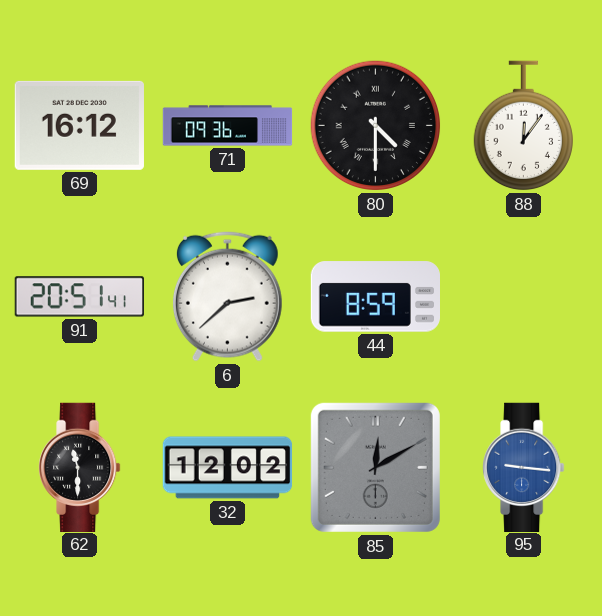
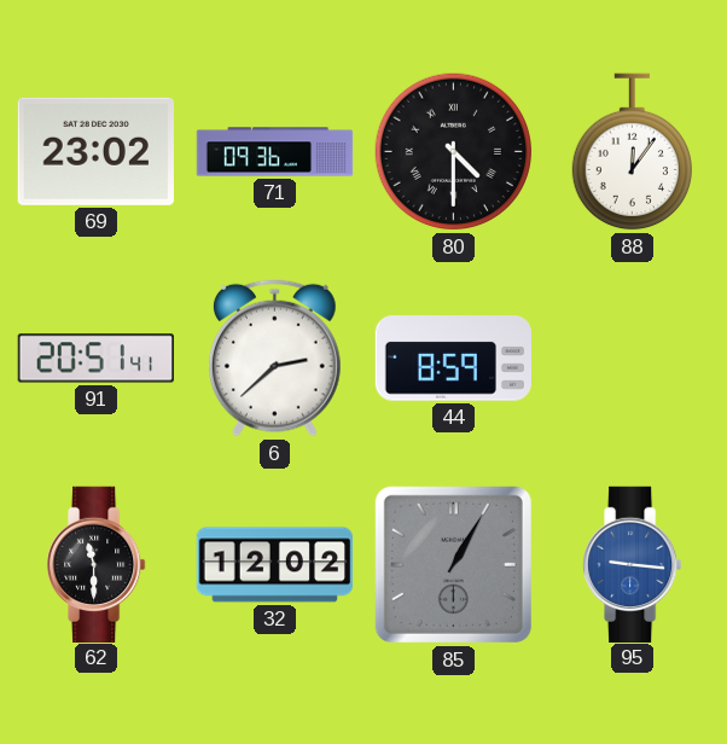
69: 16:12 -> 23:02
85: 12:10 -> 1:05
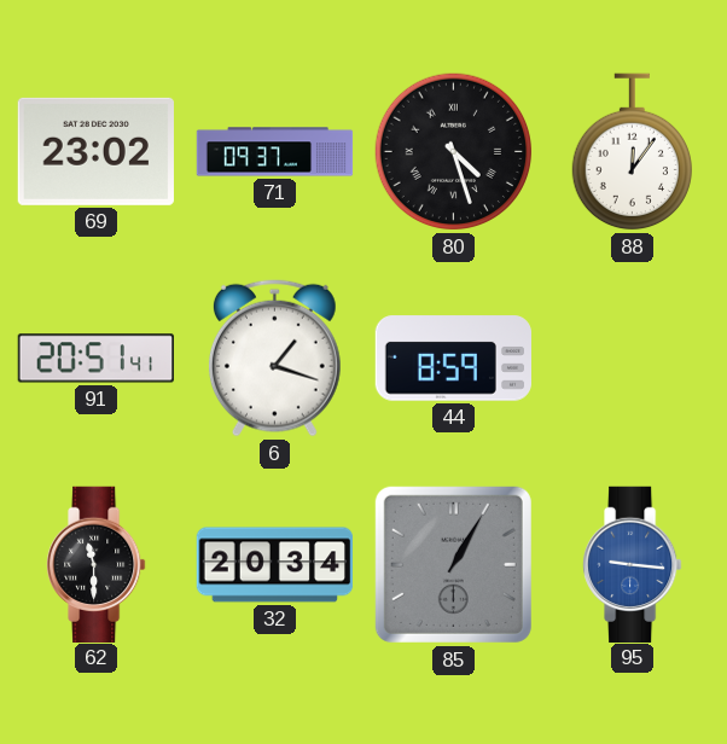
71: 09:36 -> 09:37
80: 4:30 -> 4:27
6: 2:38 -> 1:18
32: 12:02 -> 20:34
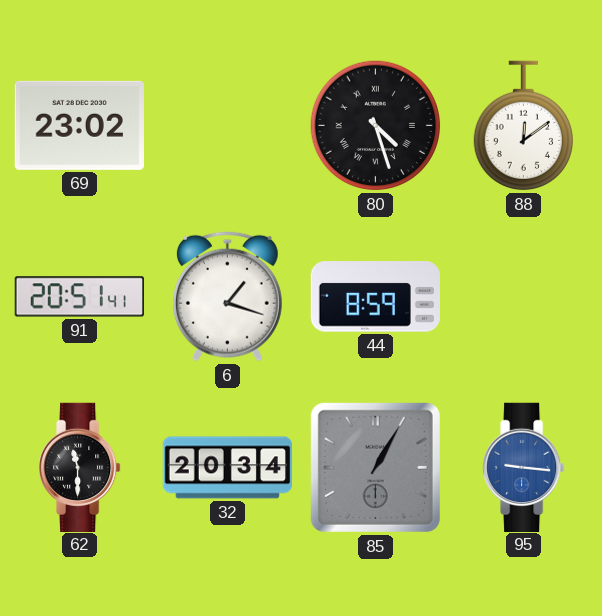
71: 09:37 -> none
88: 12:06 -> 12:09
